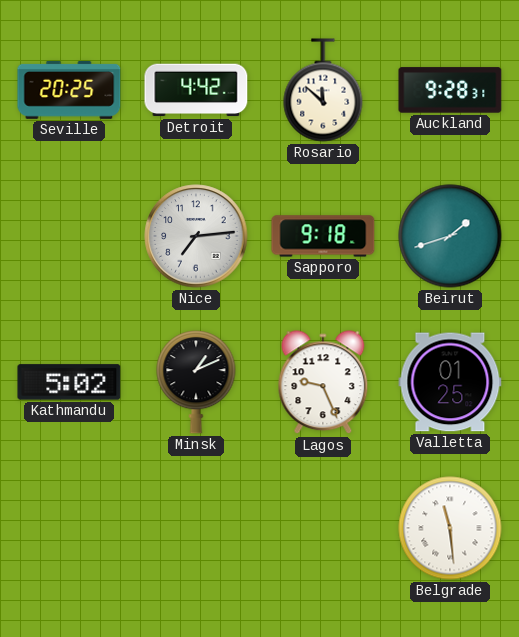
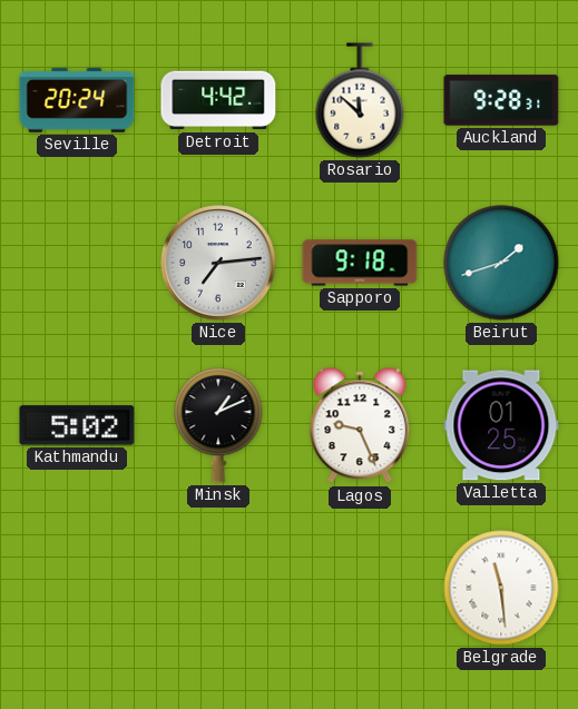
Seville: 20:25 -> 20:24
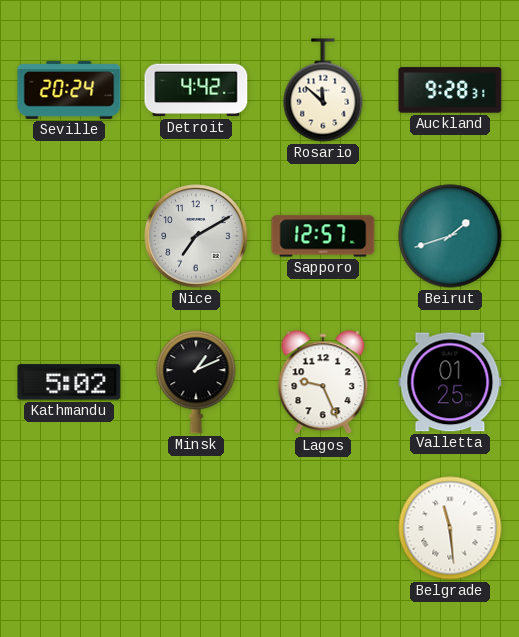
Nice: 7:14 -> 7:10
Sapporo: 9:18 -> 12:57
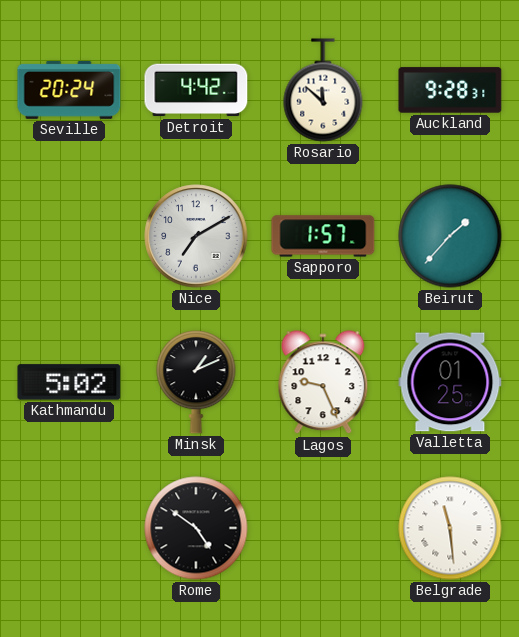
Sapporo: 12:57 -> 1:57
Beirut: 1:42 -> 1:37
Rome: none -> 4:51
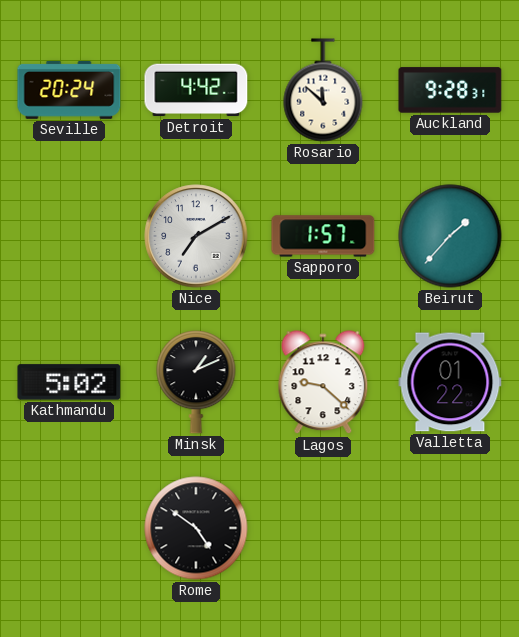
Lagos: 9:26 -> 9:22
Valletta: 01:25 -> 01:22
Belgrade: 11:29 -> none
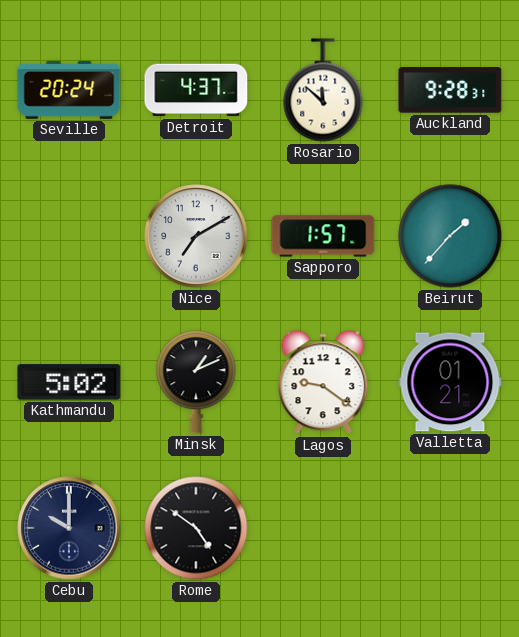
Detroit: 4:42 -> 4:37
Lagos: 9:22 -> 9:21
Valletta: 01:22 -> 01:21
Cebu: none -> 10:00
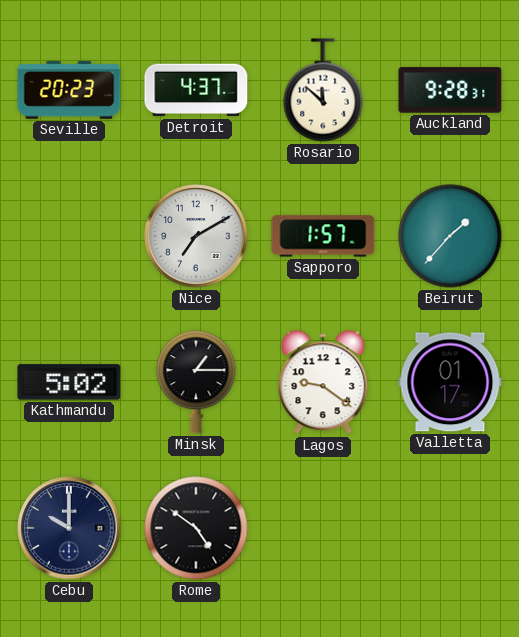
Seville: 20:24 -> 20:23
Minsk: 1:11 -> 1:15
Valletta: 01:21 -> 01:17
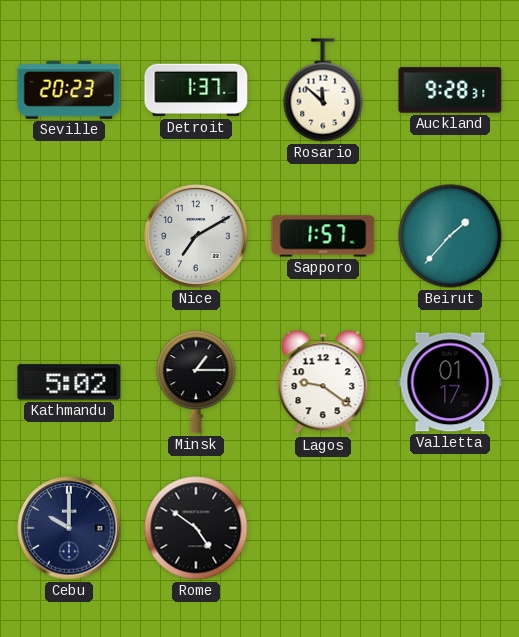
Detroit: 4:37 -> 1:37
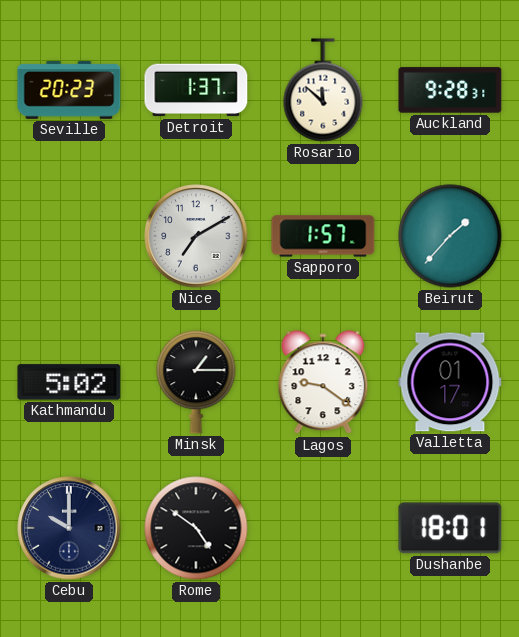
Dushanbe: none -> 18:01
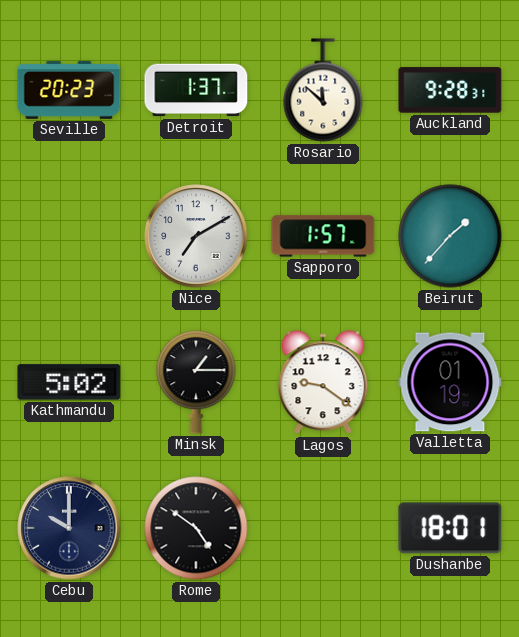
Valletta: 01:17 -> 01:19
